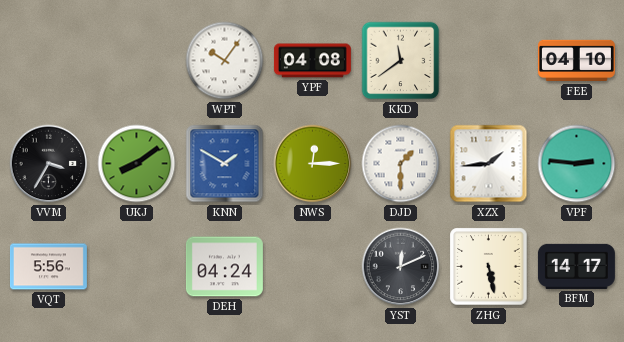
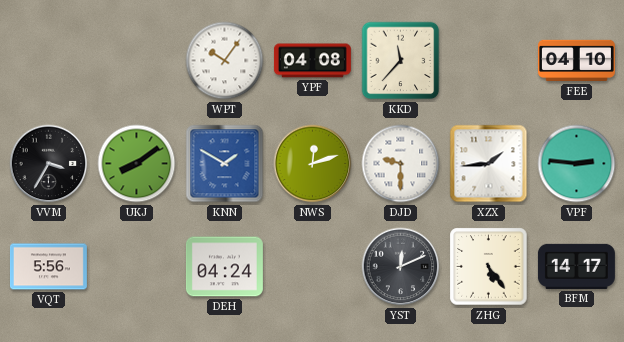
KKD: 11:39 -> 11:37
NWS: 12:15 -> 12:12
DJD: 1:30 -> 9:30
ZHG: 5:28 -> 5:24
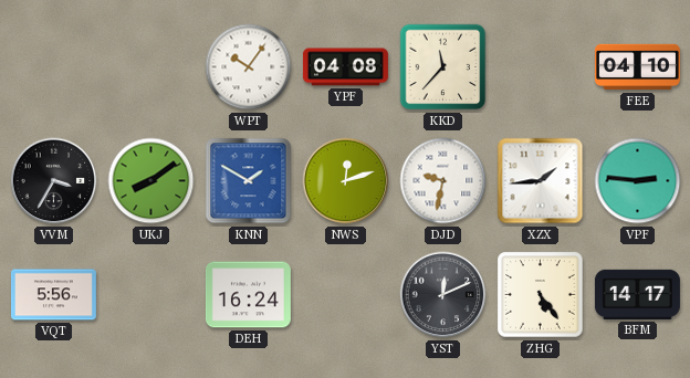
DJD: 9:30 -> 9:32
DEH: 04:24 -> 16:24
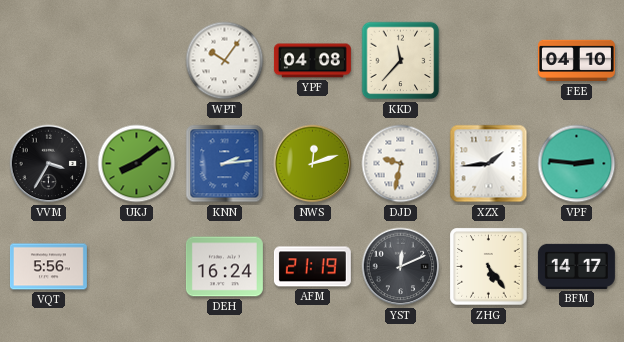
KNN: 1:50 -> 2:14
AFM: none -> 21:19
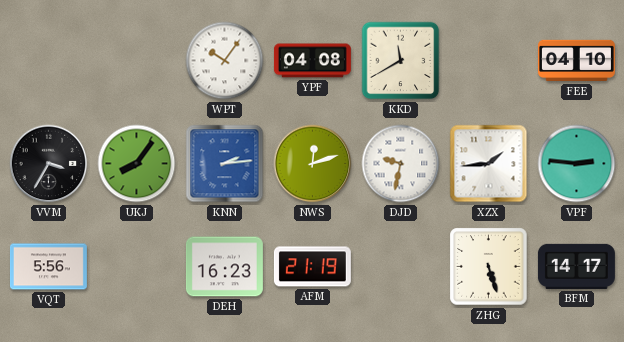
KKD: 11:37 -> 11:40
UKJ: 8:09 -> 8:06
DEH: 16:24 -> 16:23
YST: 12:11 -> none
ZHG: 5:24 -> 5:27
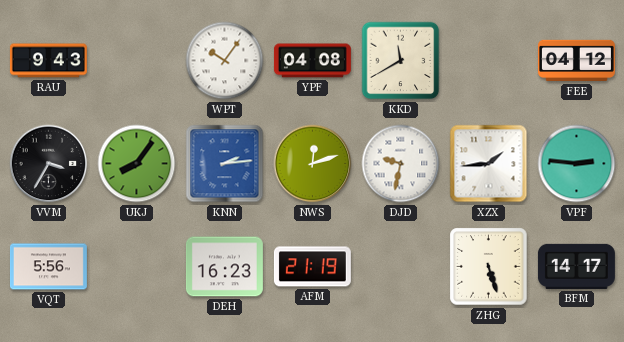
RAU: none -> 9:43
FEE: 04:10 -> 04:12
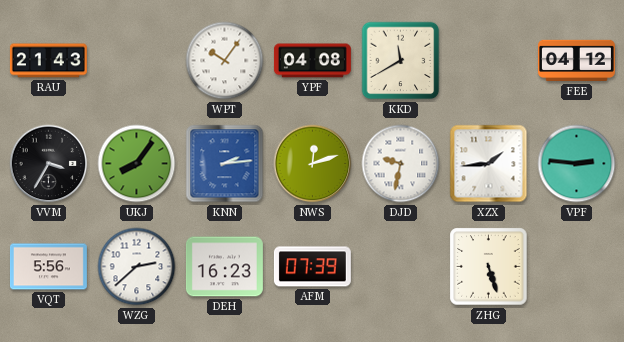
RAU: 9:43 -> 21:43
WZG: none -> 2:38
AFM: 21:19 -> 07:39
BFM: 14:17 -> none
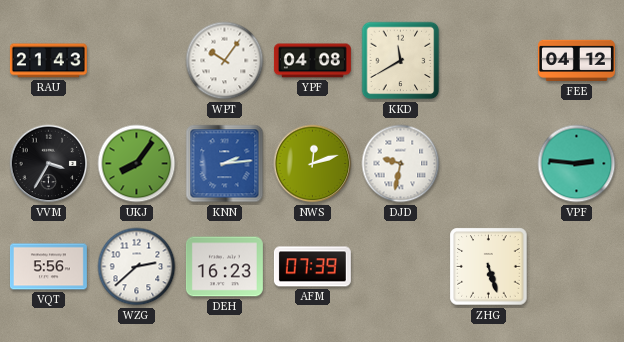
XZX: 1:44 -> none
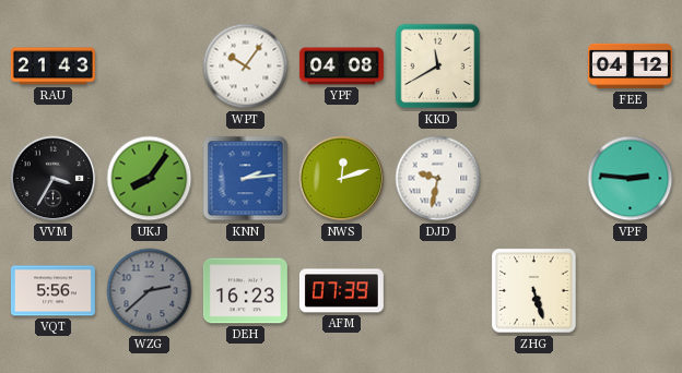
WZG dial: white -> grey
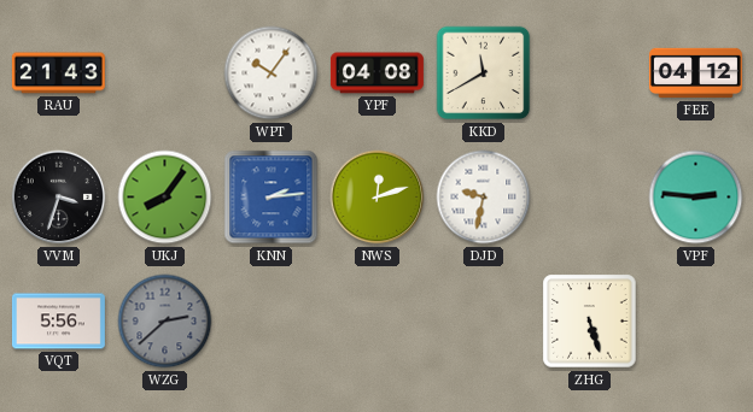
VVM: 3:35 -> 3:33
DEH: 16:23 -> none
AFM: 07:39 -> none
